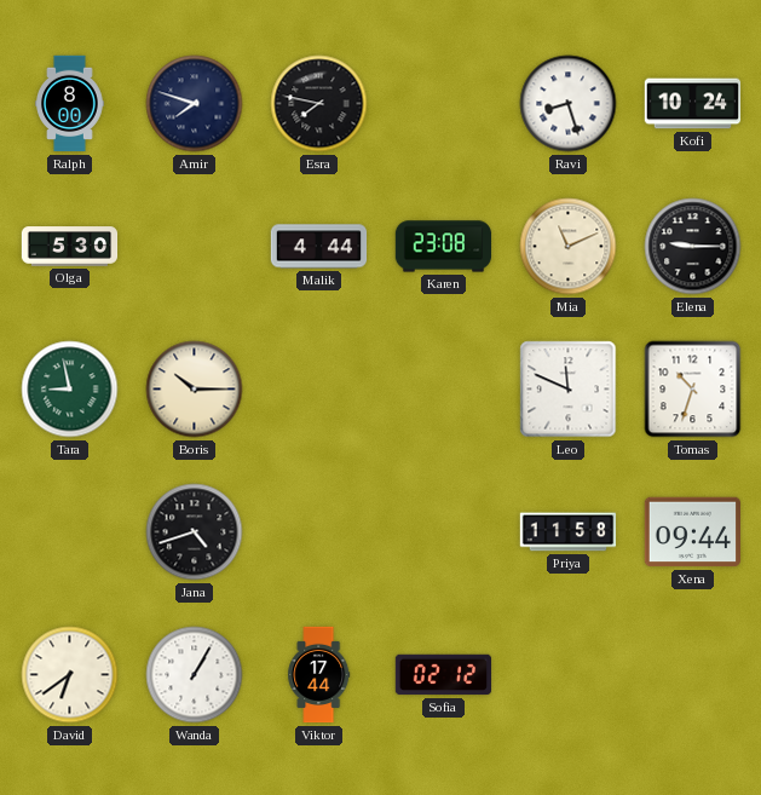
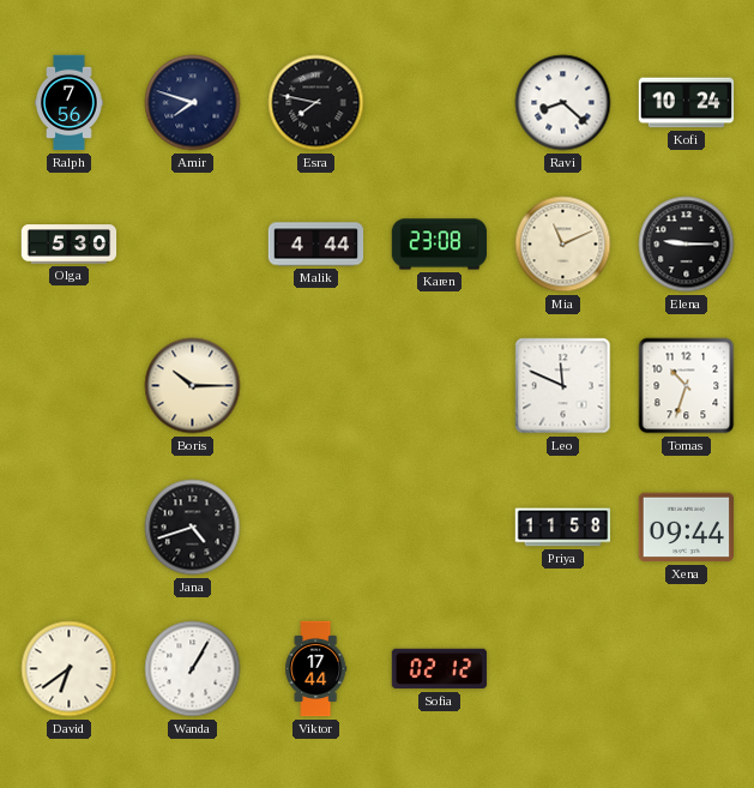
Ralph: 8:00 -> 7:56
Ravi: 8:27 -> 8:22
Tara: 8:58 -> none
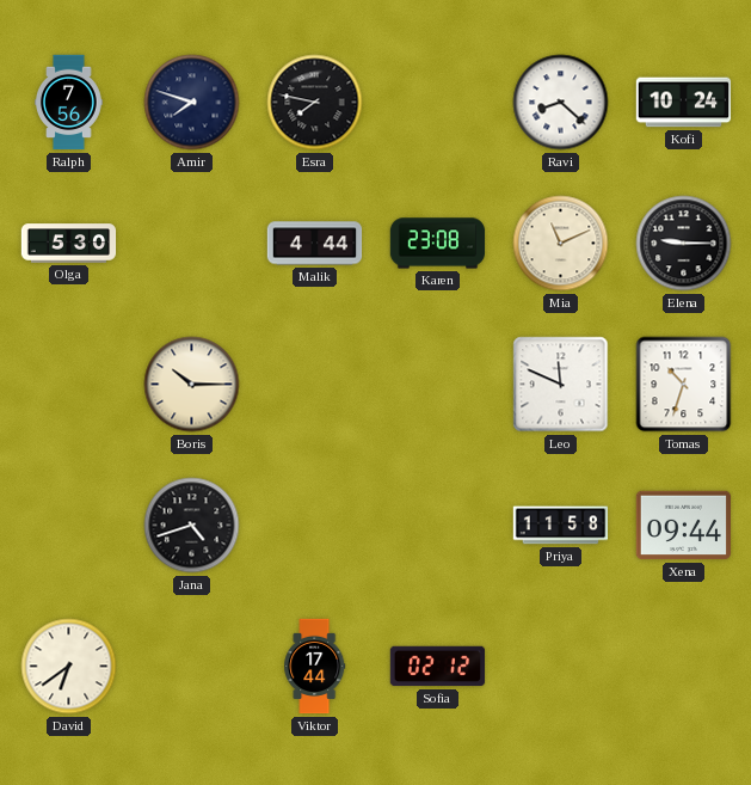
Wanda: 1:05 -> none
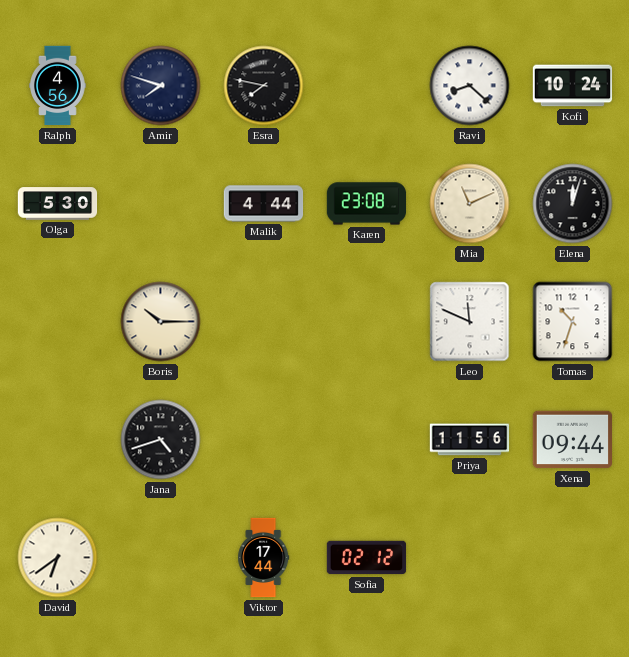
Ralph: 7:56 -> 4:56
Elena: 9:15 -> 12:03
Priya: 11:58 -> 11:56
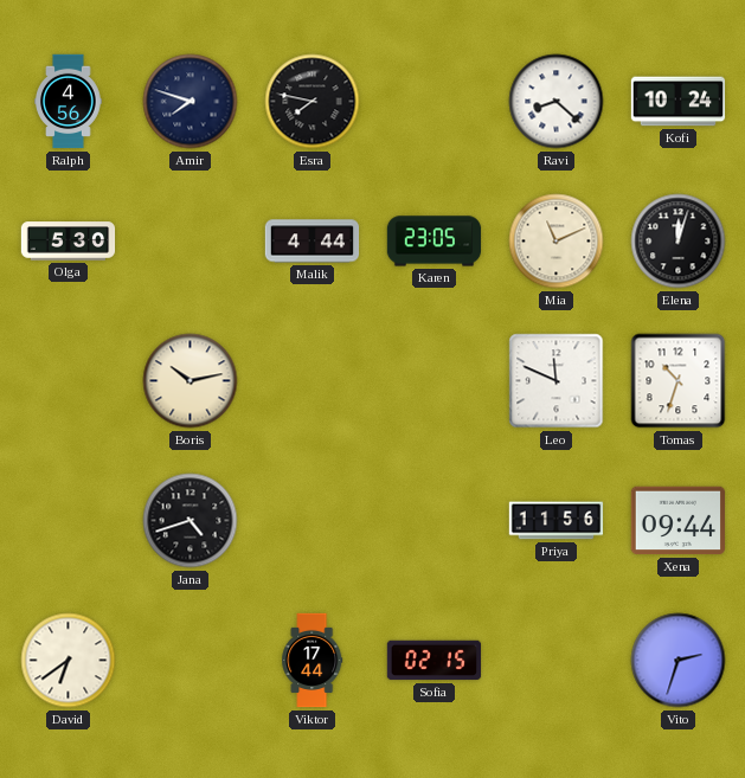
Karen: 23:08 -> 23:05
Boris: 10:15 -> 10:13
Sofia: 02:12 -> 02:15
Vito: none -> 2:33
